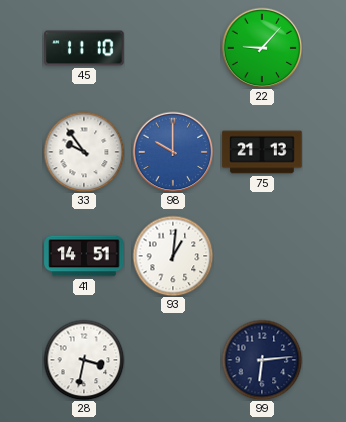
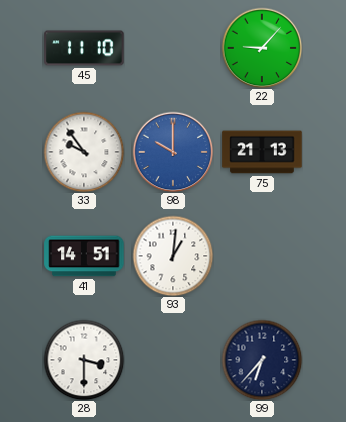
28: 3:32 -> 3:30
99: 6:14 -> 6:37
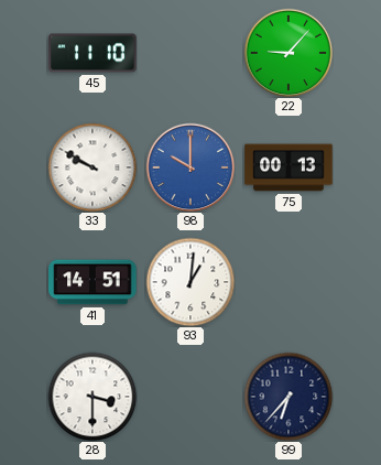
33: 9:54 -> 9:50
75: 21:13 -> 00:13
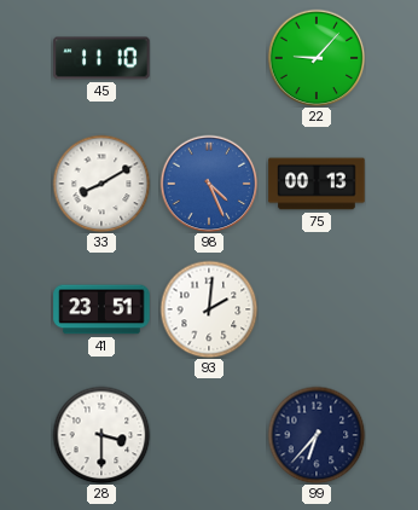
33: 9:50 -> 8:10
98: 10:00 -> 4:26
41: 14:51 -> 23:51
93: 1:01 -> 2:01
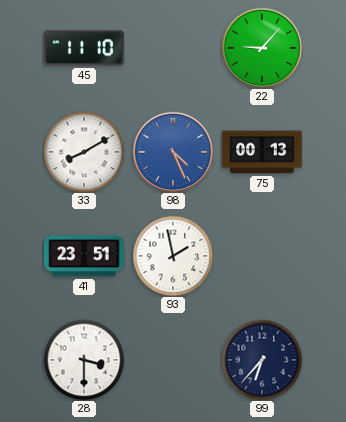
93: 2:01 -> 1:58
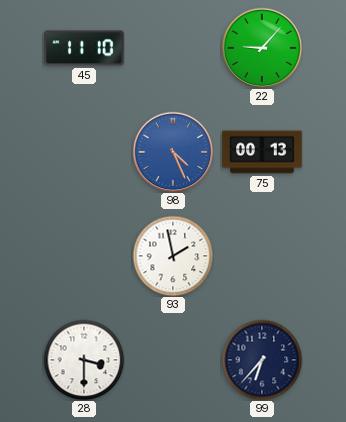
33: 8:10 -> none
41: 23:51 -> none
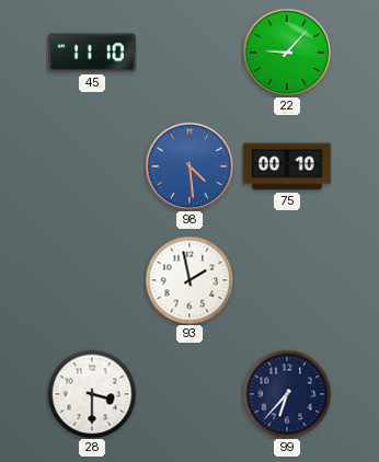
98: 4:26 -> 4:29
75: 00:13 -> 00:10
